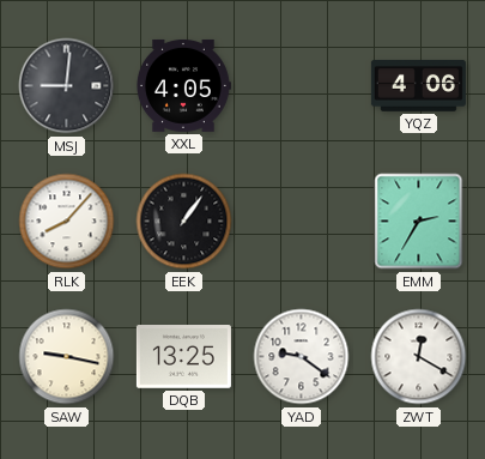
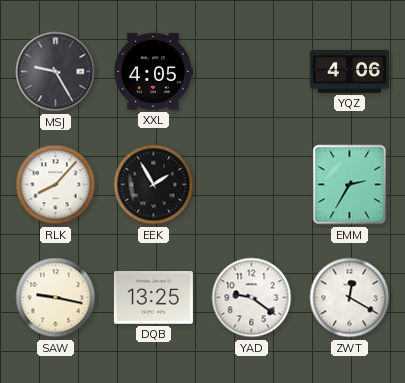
MSJ: 9:01 -> 9:25
EEK: 1:06 -> 1:55
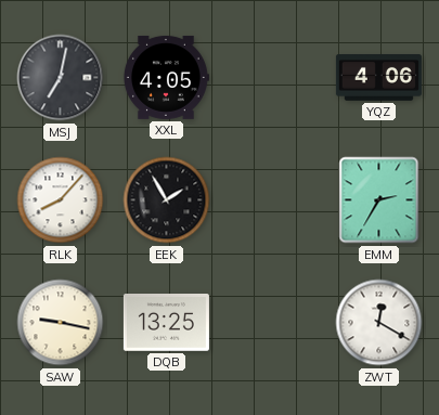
MSJ: 9:25 -> 7:02
YAD: 9:21 -> none
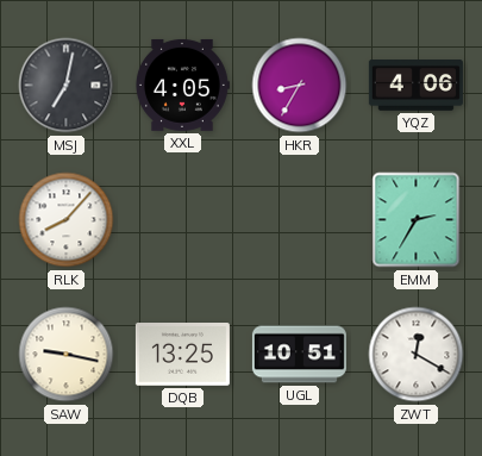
HKR: none -> 8:35
EEK: 1:55 -> none
UGL: none -> 10:51
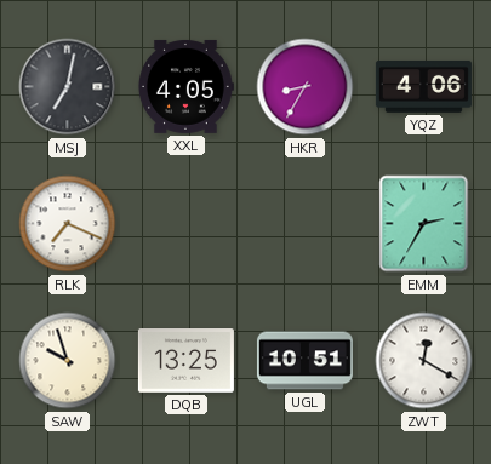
RLK: 8:07 -> 7:19
SAW: 9:17 -> 9:57
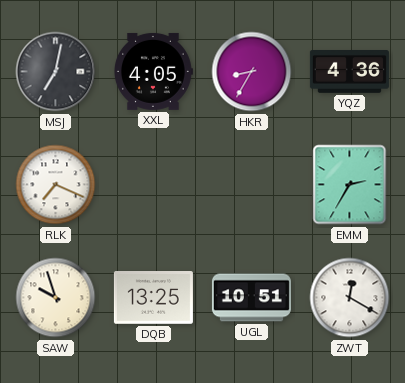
YQZ: 4:06 -> 4:36
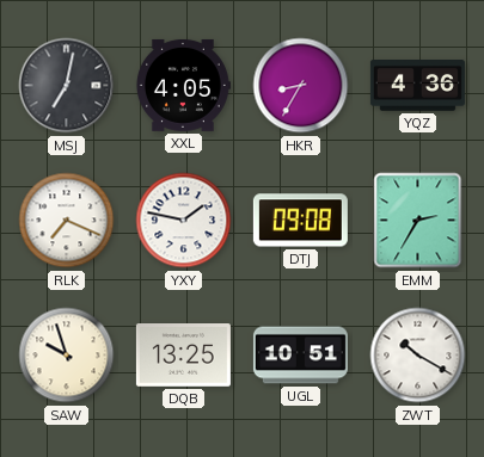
YXY: none -> 1:47
DTJ: none -> 09:08
ZWT: 12:20 -> 10:20
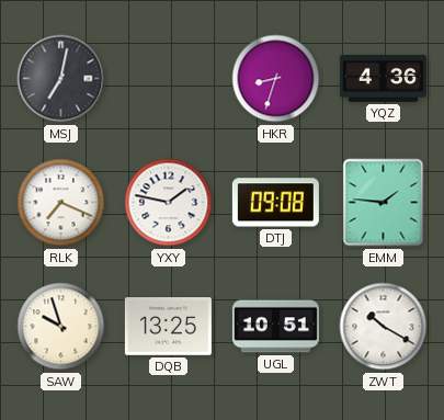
XXL: 4:05 -> none
HKR: 8:35 -> 8:33
EMM: 2:35 -> 1:46
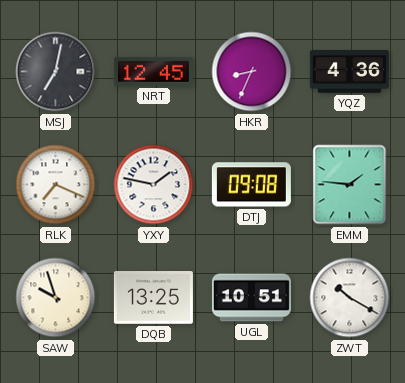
NRT: none -> 12:45
HKR: 8:33 -> 8:34
